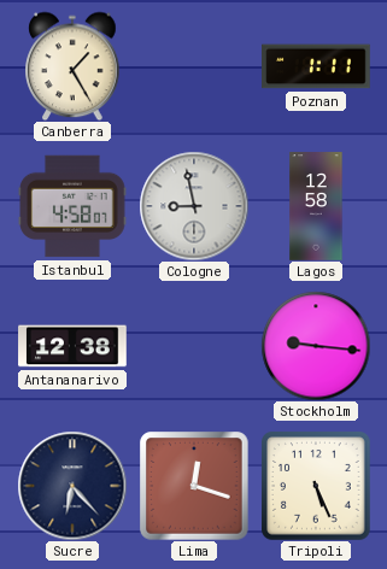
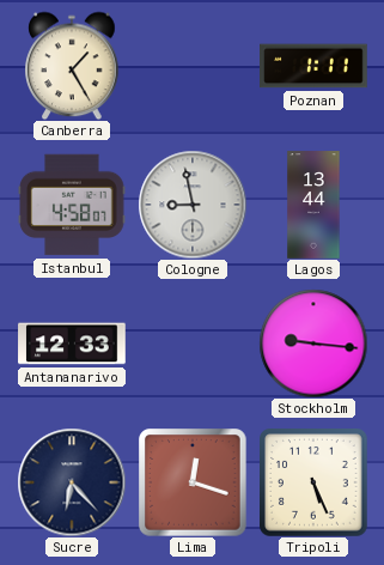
Lagos: 12:58 -> 13:44
Antananarivo: 12:38 -> 12:33
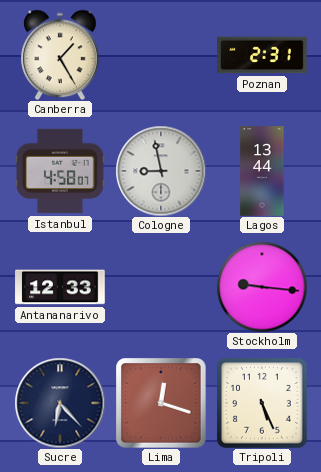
Poznan: 1:11 -> 2:31
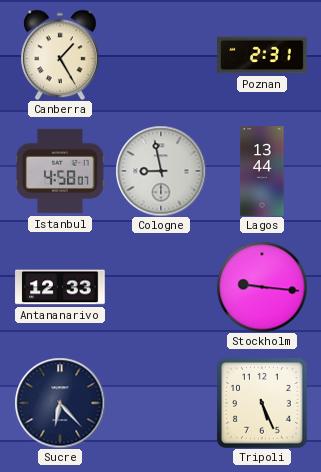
Lima: 12:18 -> none
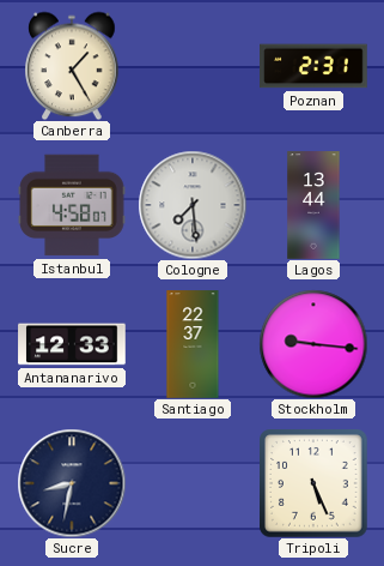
Cologne: 8:58 -> 7:29
Santiago: none -> 22:37
Sucre: 6:23 -> 8:32
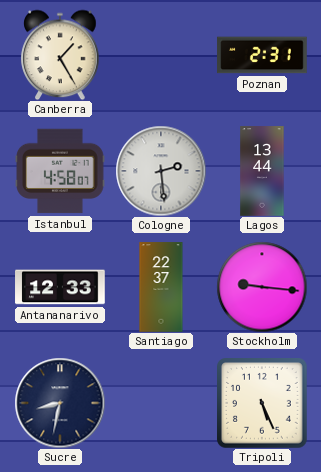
Cologne: 7:29 -> 2:29
